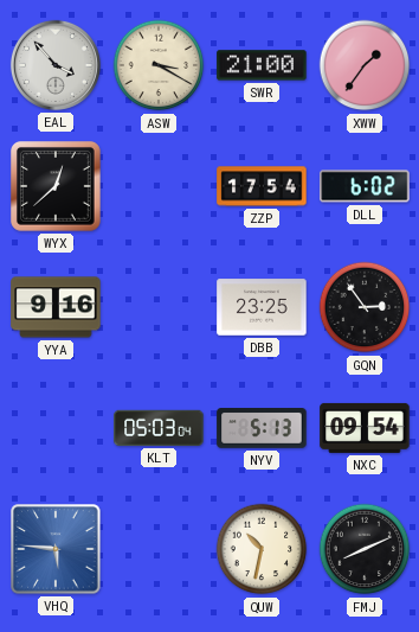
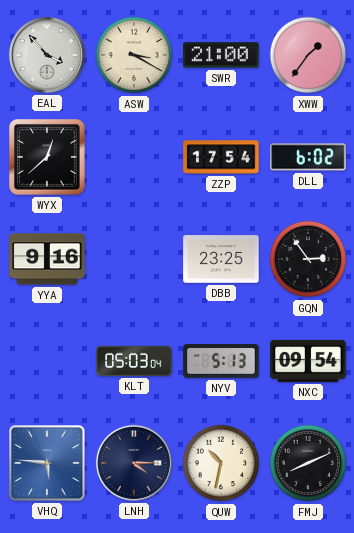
LNH: none -> 4:15
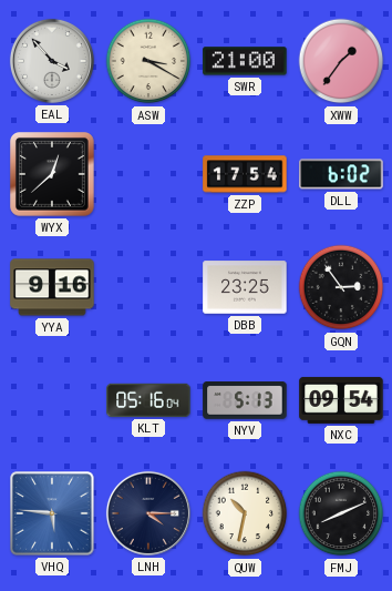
KLT: 05:03 -> 05:16
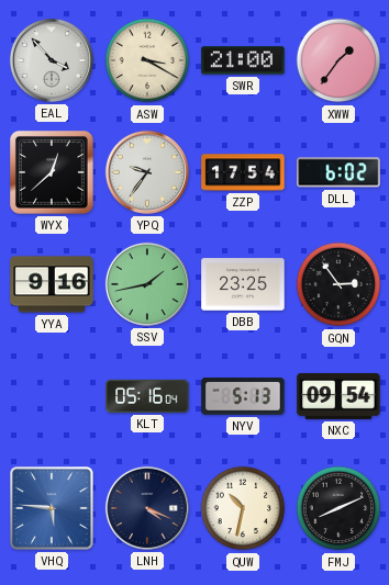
YPQ: none -> 9:36
SSV: none -> 1:43
LNH: 4:15 -> 4:19
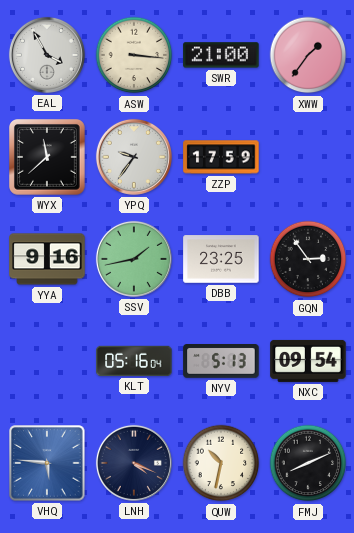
EAL: 3:53 -> 3:55
ASW: 3:20 -> 3:16
WYX: 12:38 -> 11:38
ZZP: 17:54 -> 17:59
DLL: 6:02 -> none
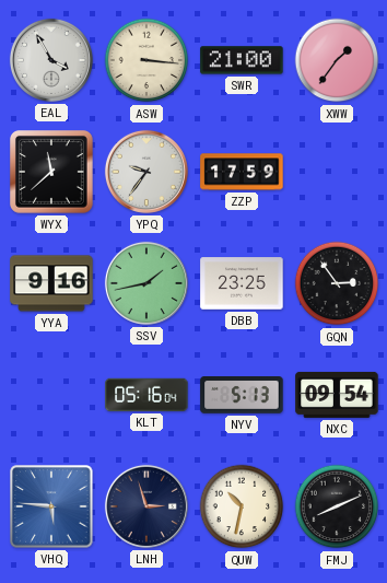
LNH: 4:19 -> 2:57
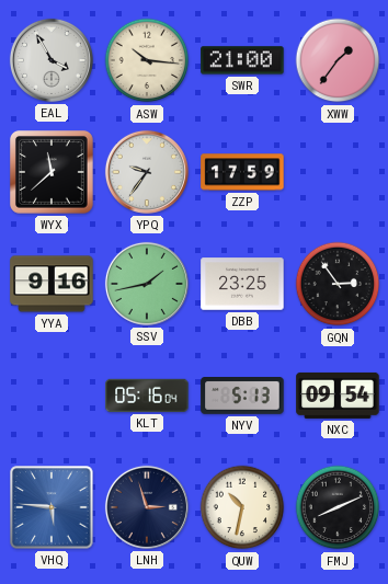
ASW: 3:16 -> 10:16
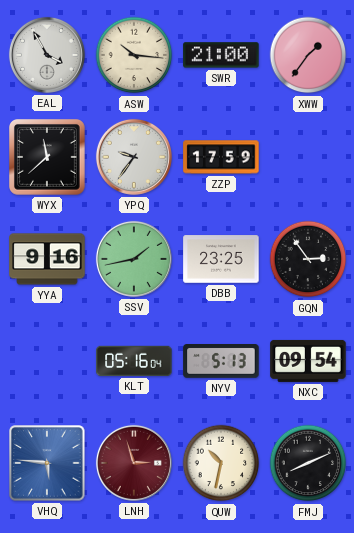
LNH dial: navy -> burgundy
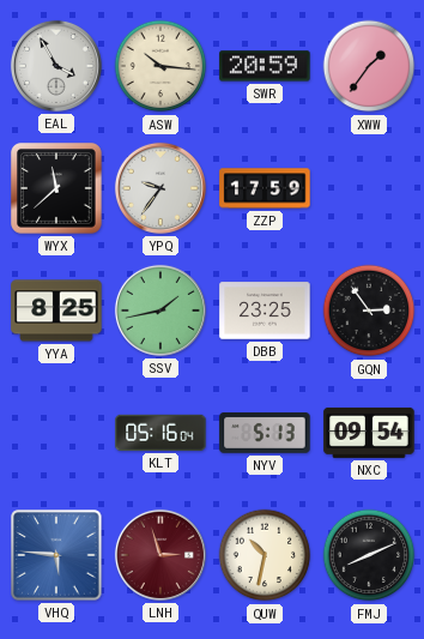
SWR: 21:00 -> 20:59
YYA: 9:16 -> 8:25
